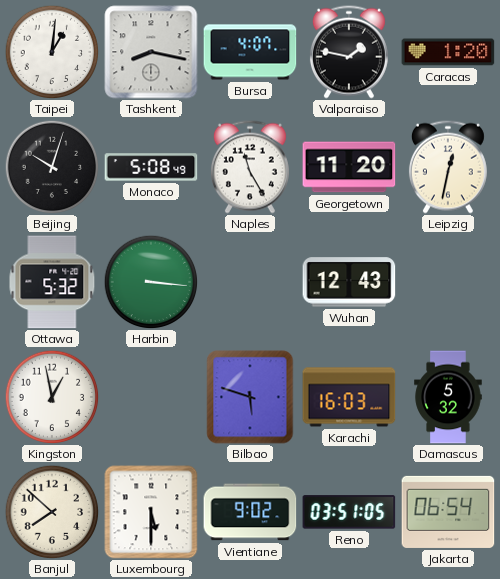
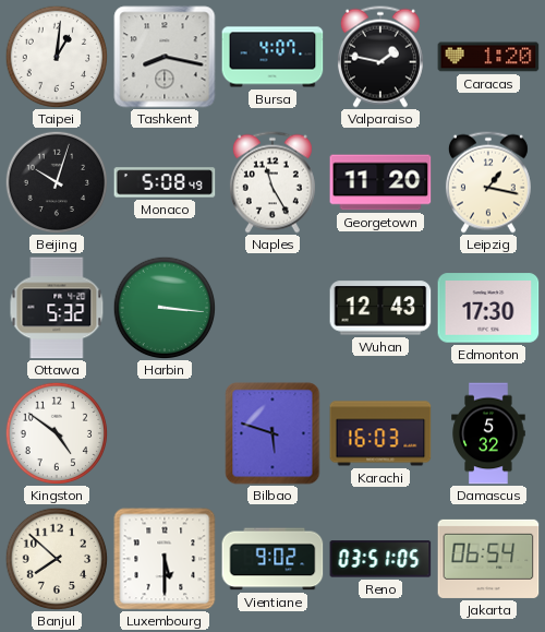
Leipzig: 12:32 -> 1:17
Edmonton: none -> 17:30
Kingston: 12:58 -> 4:51
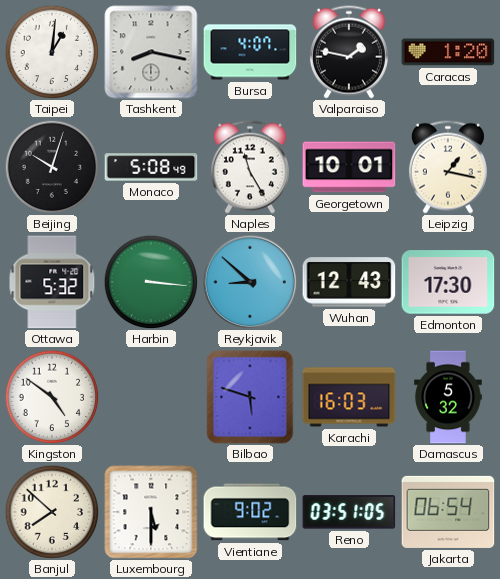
Georgetown: 11:20 -> 10:01
Reykjavik: none -> 8:52
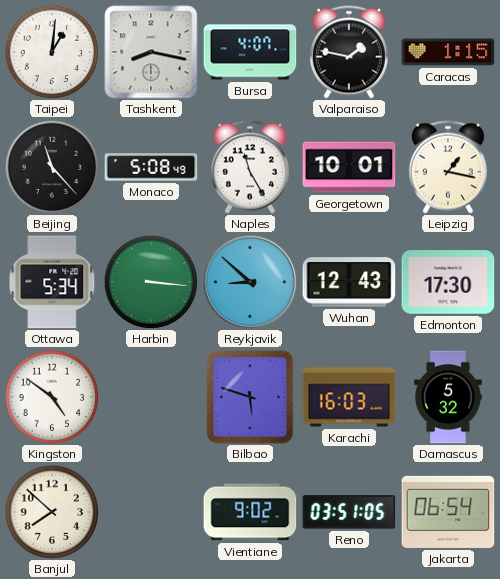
Caracas: 1:20 -> 1:15
Beijing: 10:03 -> 11:23
Ottawa: 5:32 -> 5:34
Luxembourg: 5:30 -> none
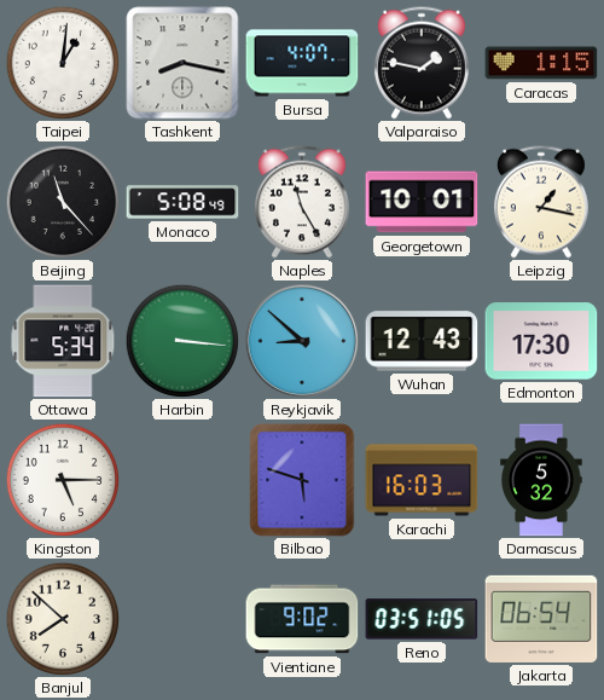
Kingston: 4:51 -> 5:15
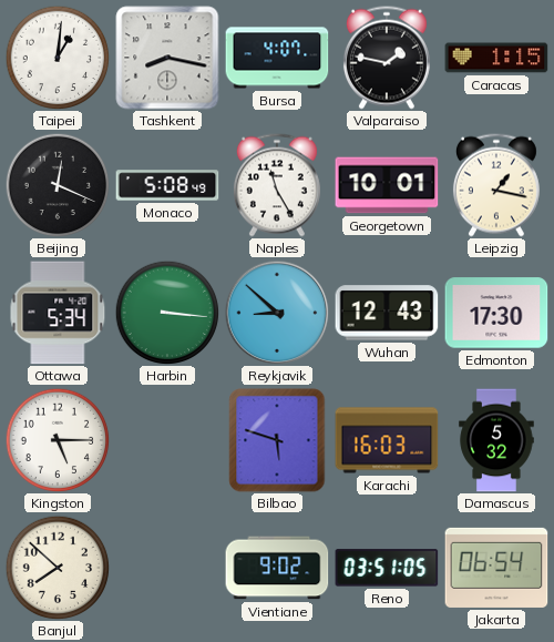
Beijing: 11:23 -> 12:19
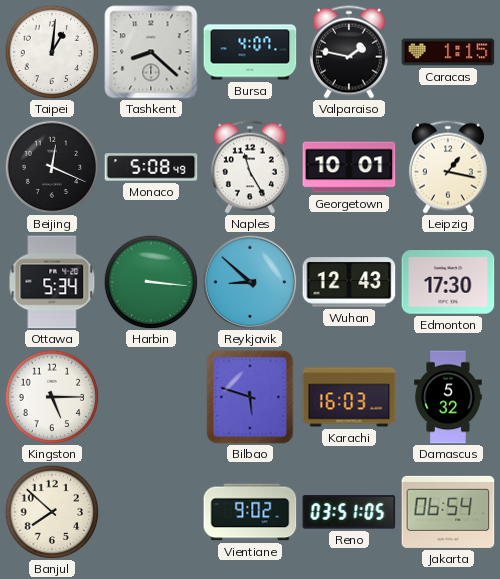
Tashkent: 8:17 -> 8:22
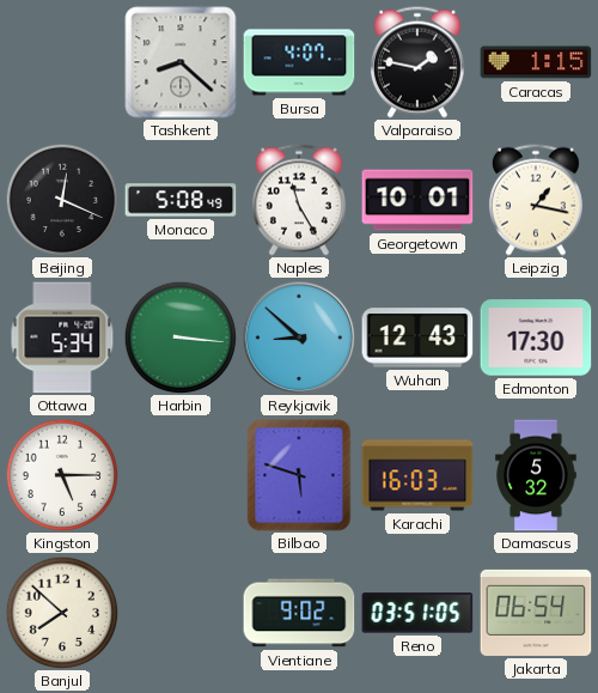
Taipei: 1:01 -> none
